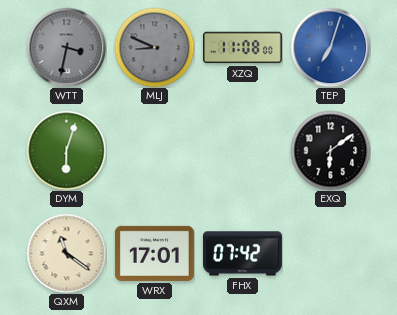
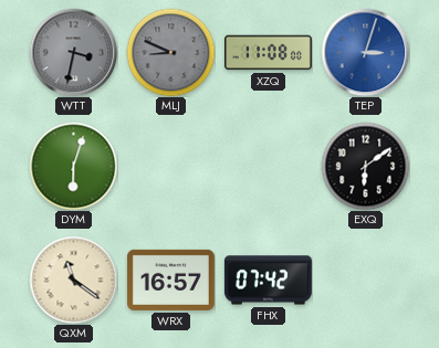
TEP: 7:03 -> 3:03
WRX: 17:01 -> 16:57
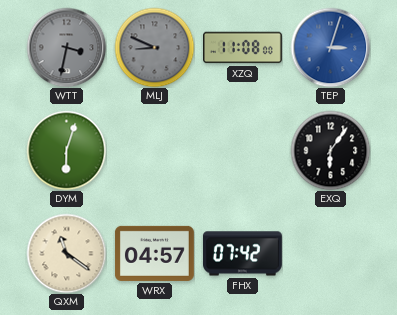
EXQ: 6:09 -> 6:06
WRX: 16:57 -> 04:57
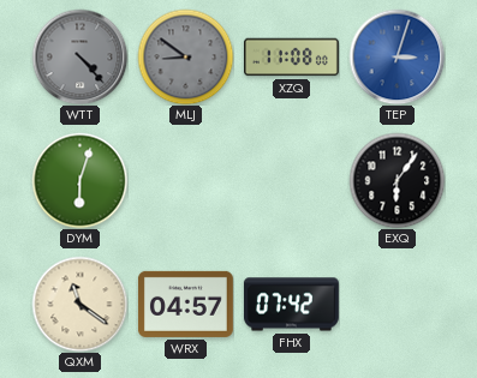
WTT: 3:32 -> 4:23
MLJ: 8:49 -> 8:51
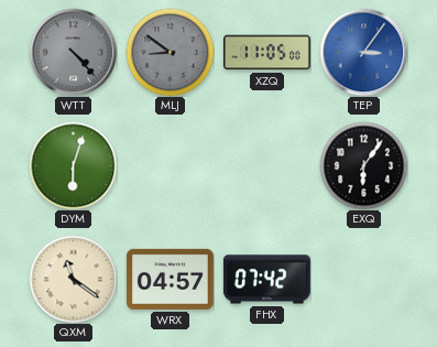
XZQ: 11:08 -> 11:05
TEP: 3:03 -> 3:06
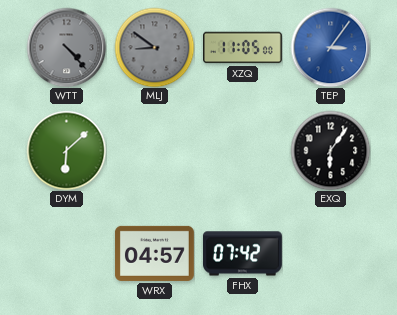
DYM: 6:03 -> 6:08
QXM: 11:21 -> none
